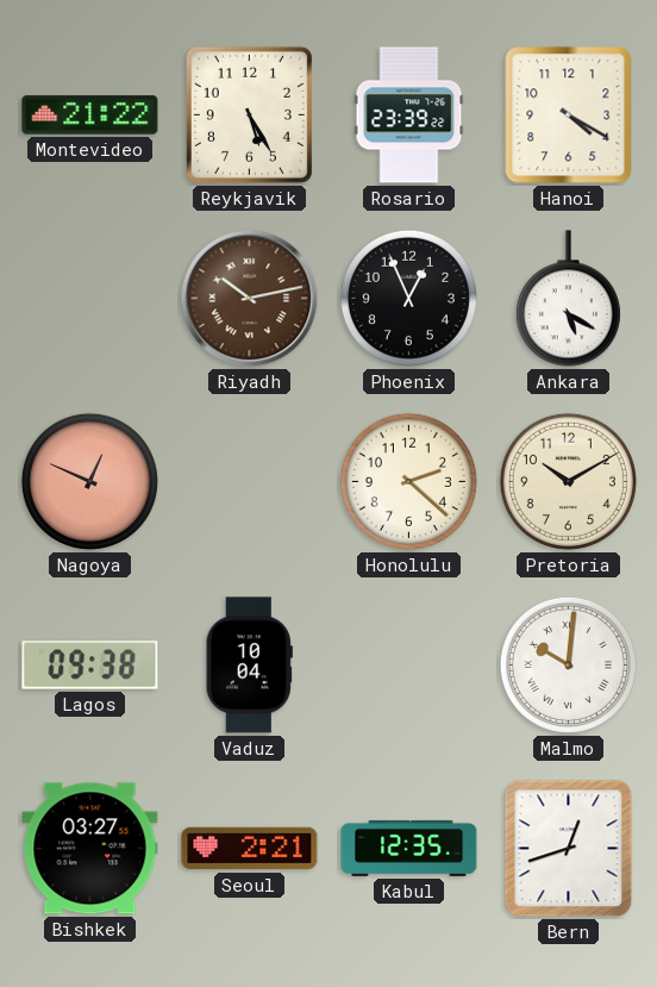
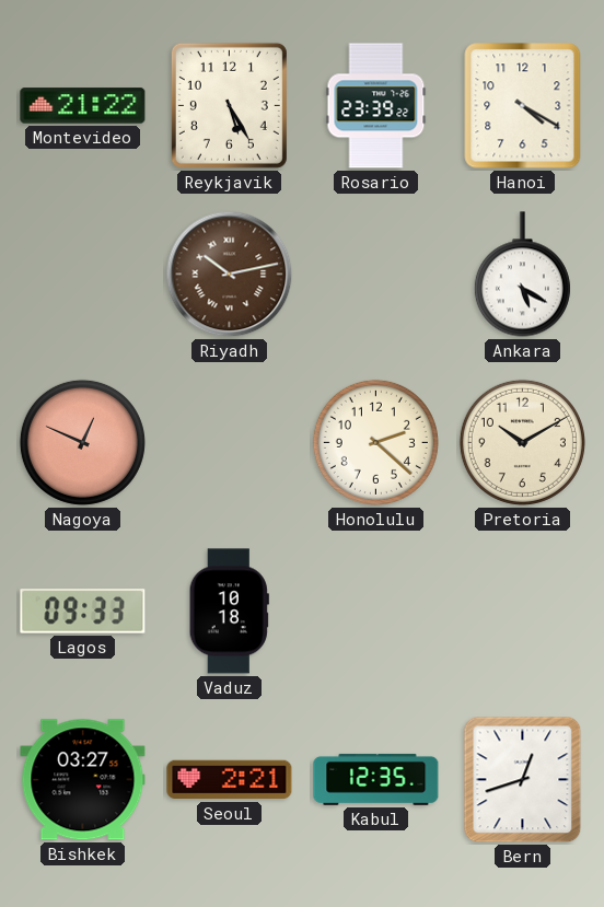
Phoenix: 12:56 -> none
Lagos: 09:38 -> 09:33
Vaduz: 10:04 -> 10:18
Malmo: 10:01 -> none
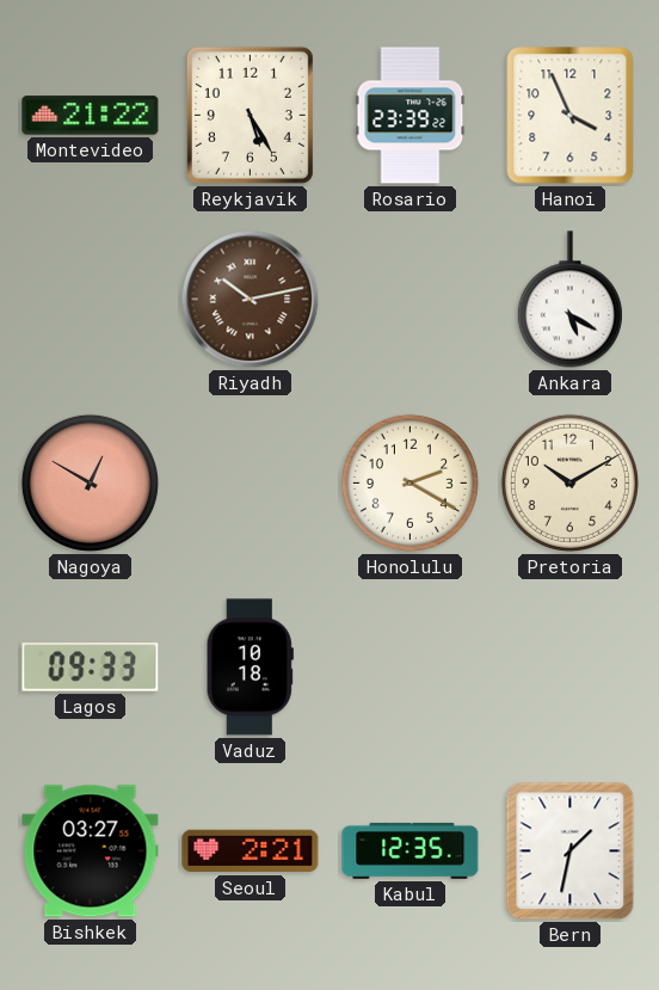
Hanoi: 4:20 -> 3:56
Nagoya: 12:49 -> 12:50
Honolulu: 2:22 -> 2:20
Bern: 12:42 -> 1:32
